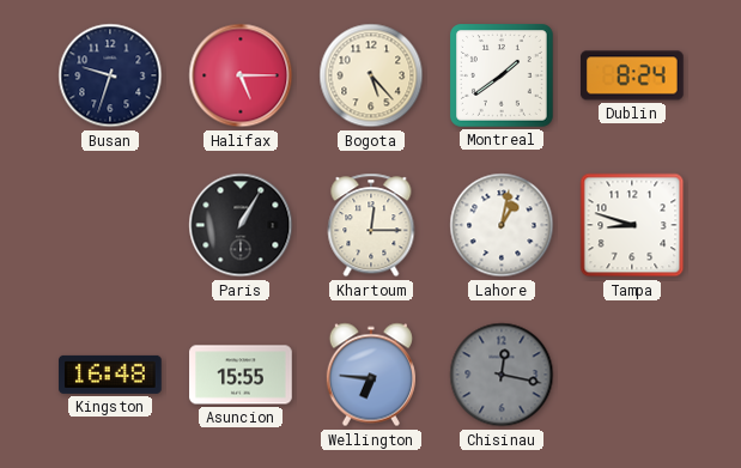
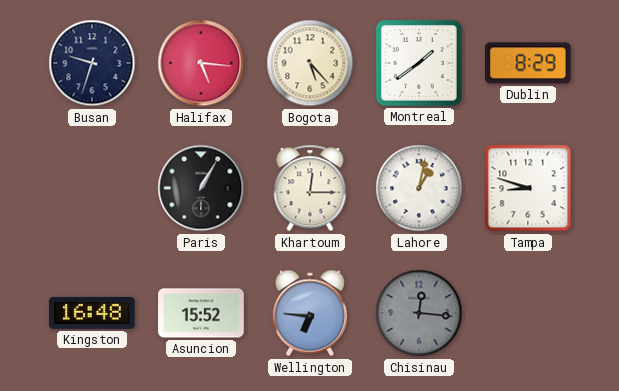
Halifax: 5:15 -> 5:16
Dublin: 8:24 -> 8:29
Asuncion: 15:55 -> 15:52
Chisinau: 12:17 -> 12:16
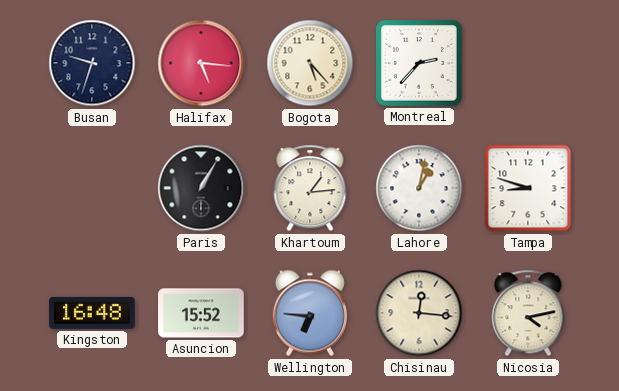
Montreal: 1:39 -> 2:37
Dublin: 8:29 -> none
Khartoum: 12:15 -> 1:14
Chisinau dial: grey -> cream
Nicosia: none -> 4:13
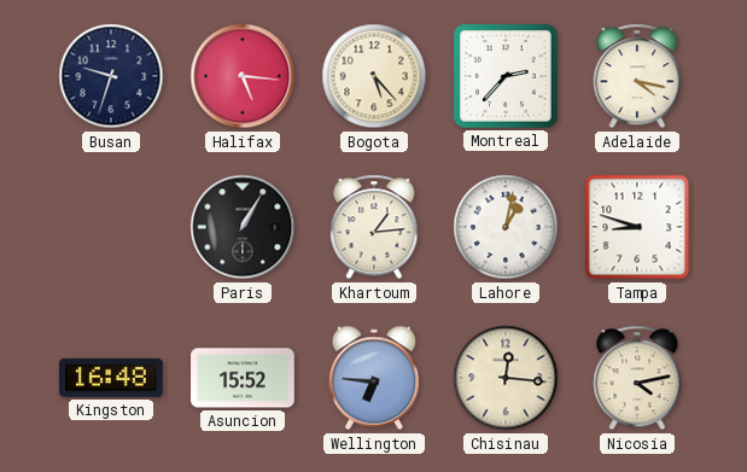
Adelaide: none -> 4:17
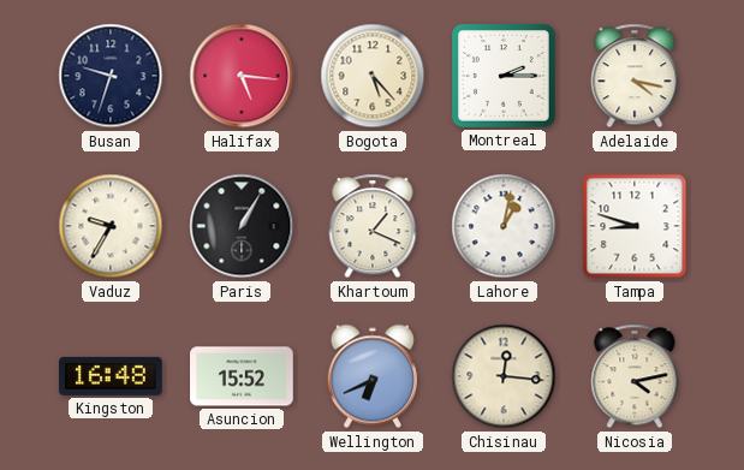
Montreal: 2:37 -> 2:15
Vaduz: none -> 9:35
Khartoum: 1:14 -> 1:19
Wellington: 6:46 -> 6:41
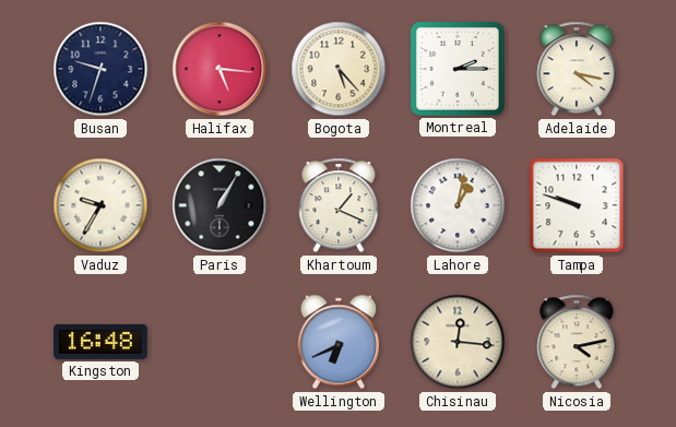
Tampa: 8:48 -> 9:48
Asuncion: 15:52 -> none
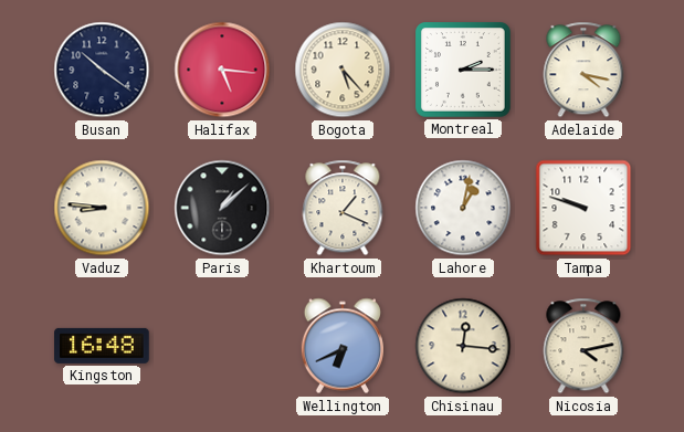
Busan: 9:33 -> 10:21
Vaduz: 9:35 -> 8:46
Paris: 1:05 -> 1:08
